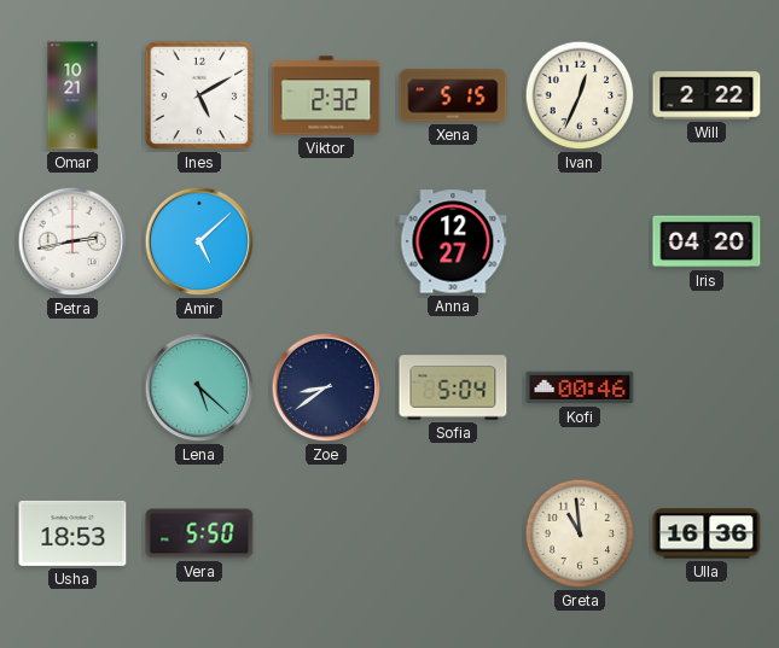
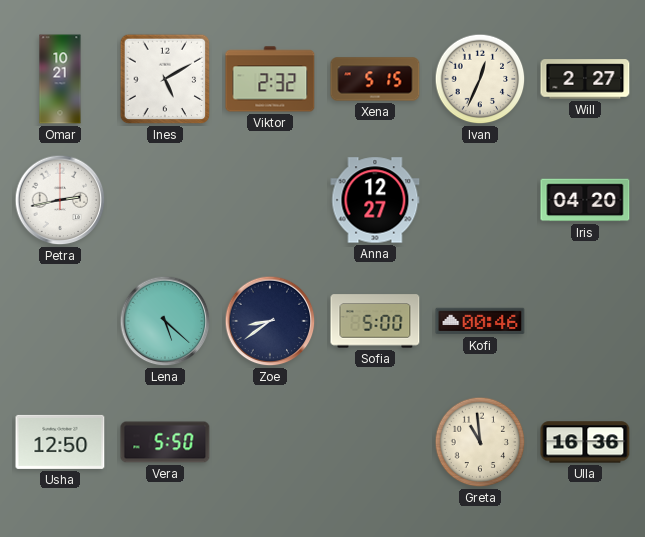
Will: 2:22 -> 2:27
Amir: 5:08 -> none
Sofia: 5:04 -> 5:00
Usha: 18:53 -> 12:50
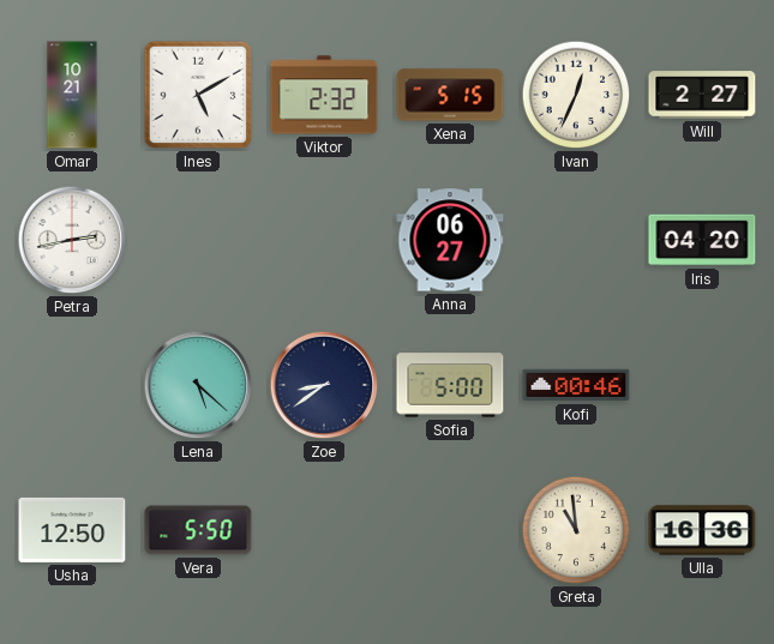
Anna: 12:27 -> 06:27
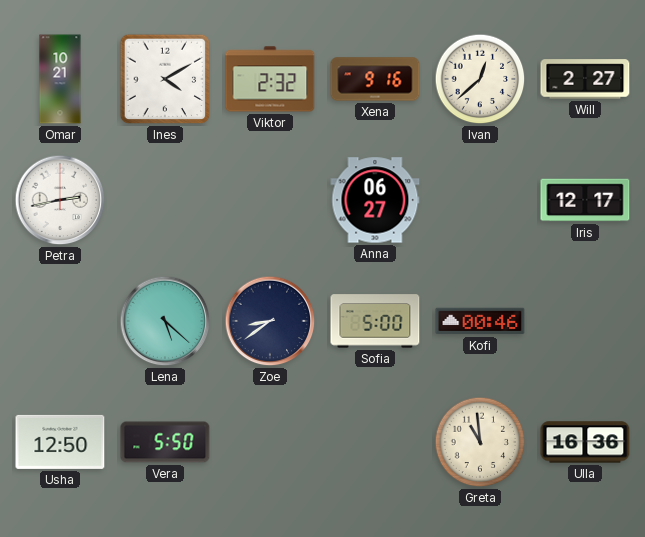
Ines: 5:10 -> 4:10
Xena: 5:15 -> 9:16
Ivan: 12:34 -> 12:38
Iris: 04:20 -> 12:17
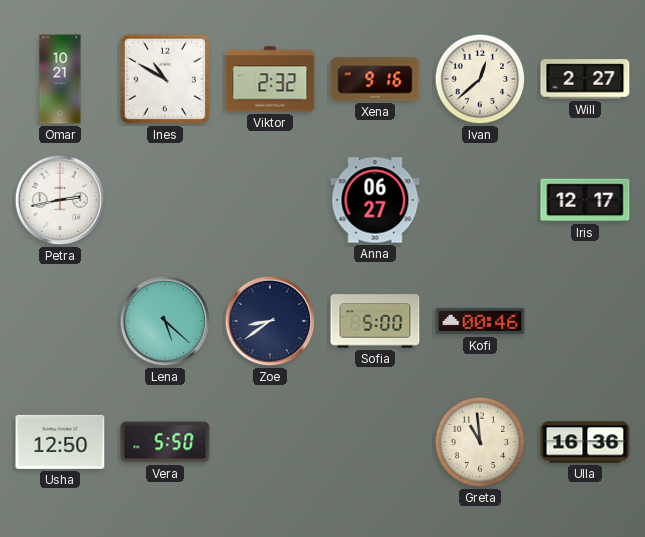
Ines: 4:10 -> 10:50
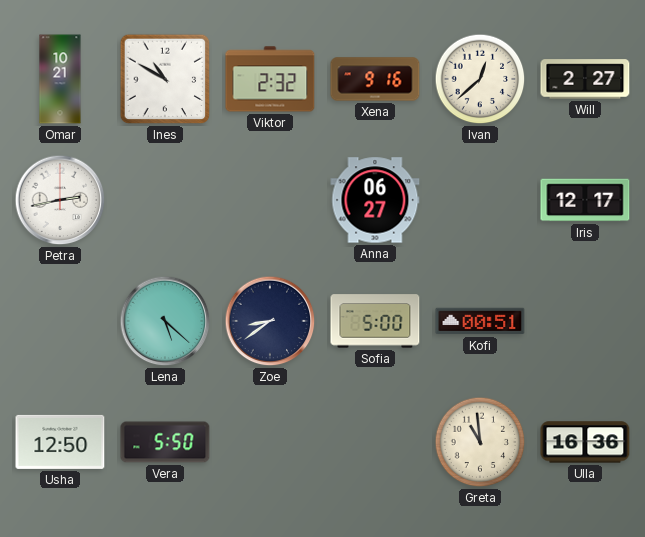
Kofi: 00:46 -> 00:51
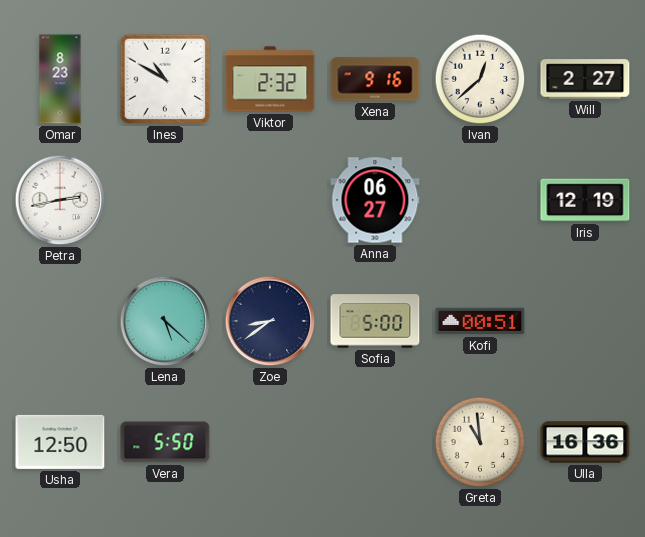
Omar: 10:21 -> 8:23
Iris: 12:17 -> 12:19
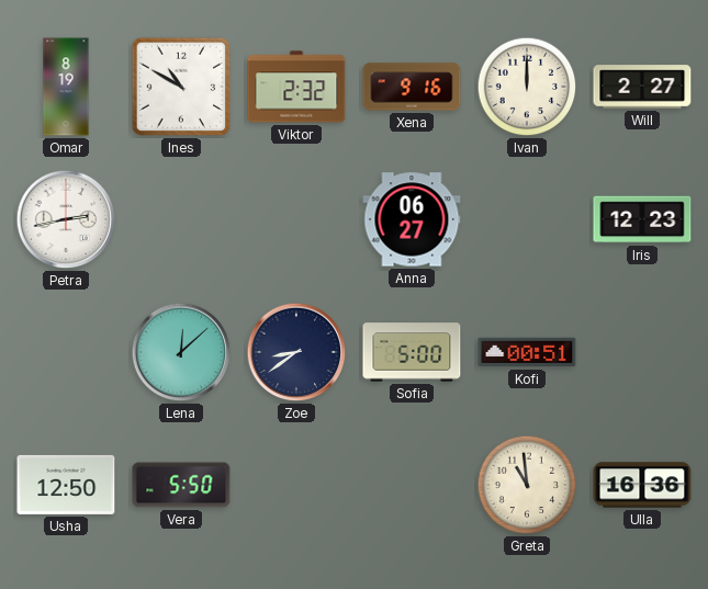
Omar: 8:23 -> 8:19
Ivan: 12:38 -> 12:00
Iris: 12:19 -> 12:23
Lena: 5:22 -> 12:08
